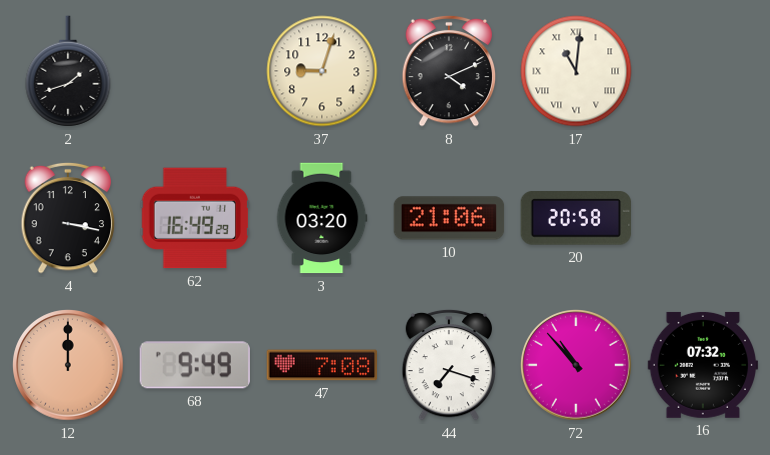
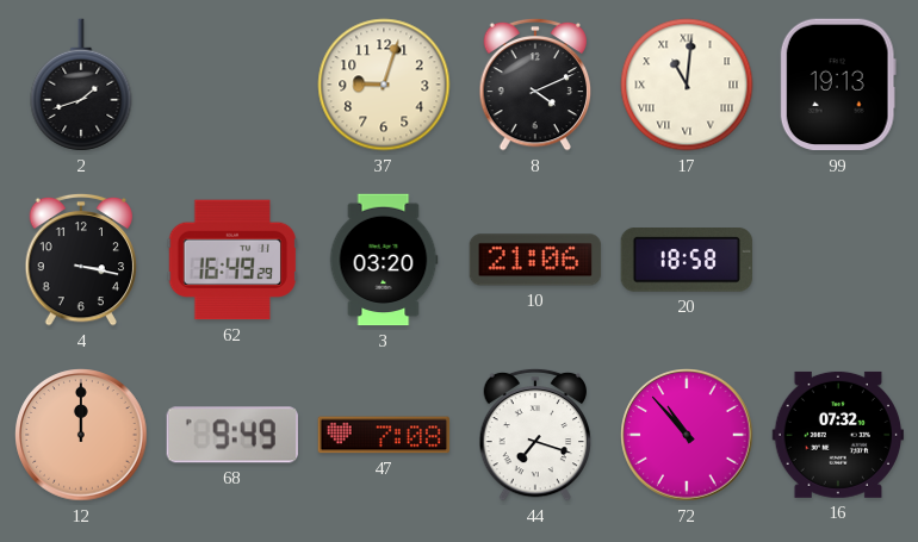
99: none -> 19:13
20: 20:58 -> 18:58
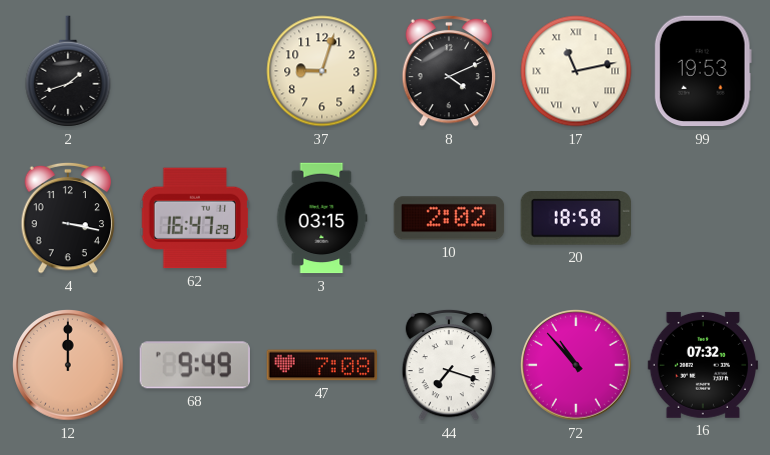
17: 11:01 -> 11:13
99: 19:13 -> 19:53
62: 16:49 -> 16:47
3: 03:20 -> 03:15
10: 21:06 -> 2:02
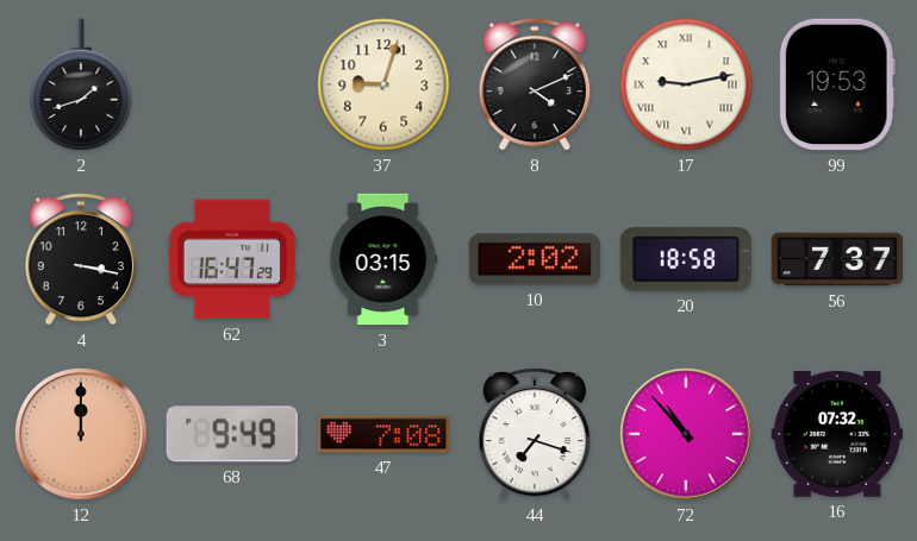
17: 11:13 -> 9:13
56: none -> 7:37
